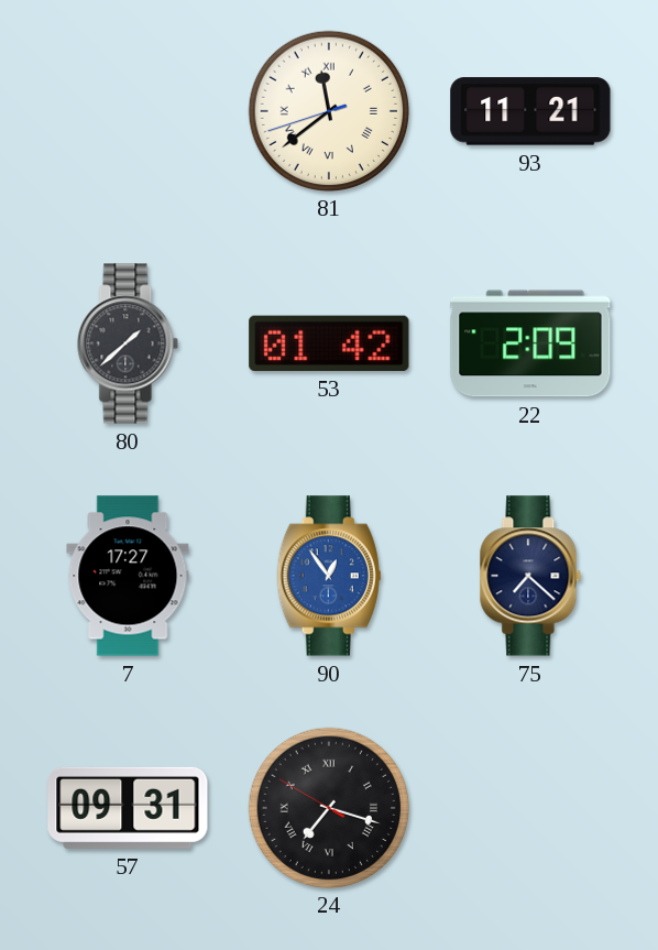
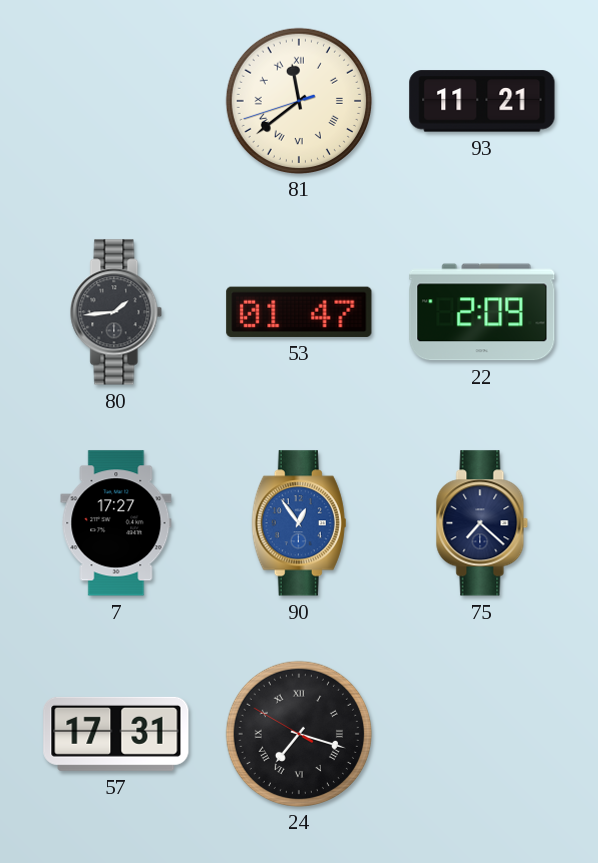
80: 1:38 -> 1:44
53: 01:42 -> 01:47
57: 09:31 -> 17:31
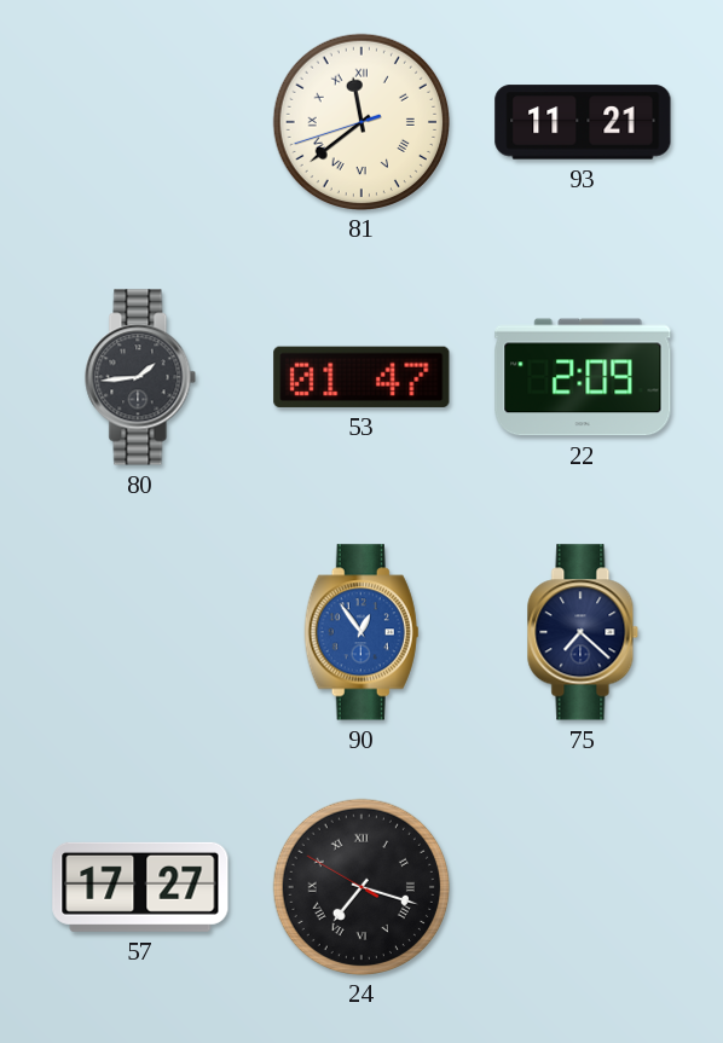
7: 17:27 -> none
57: 17:31 -> 17:27
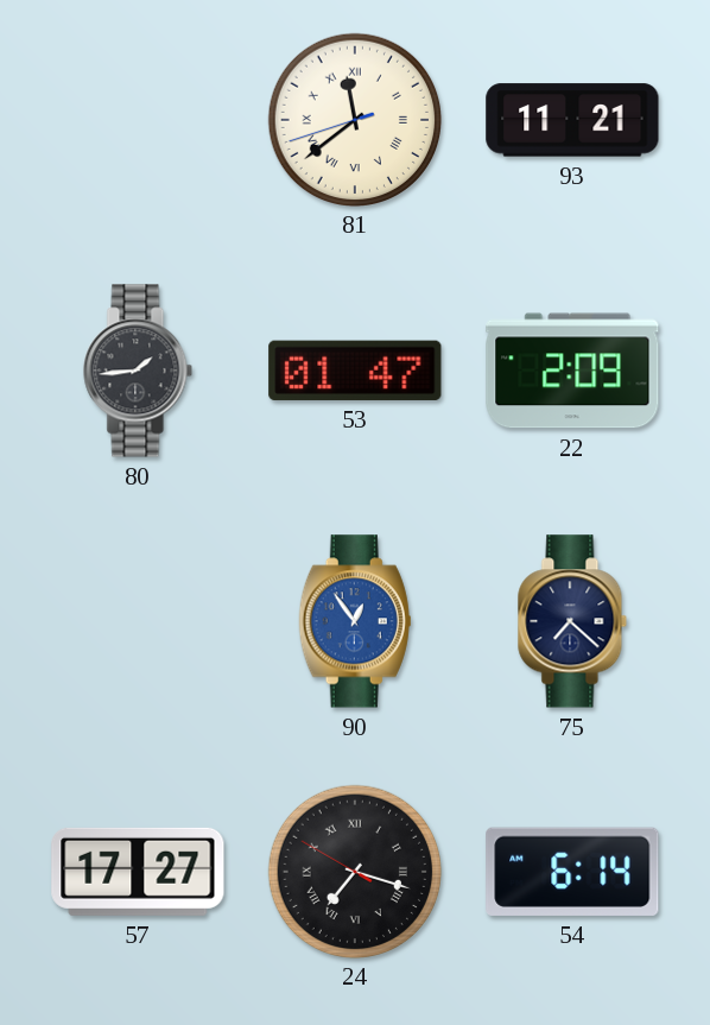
54: none -> 6:14
